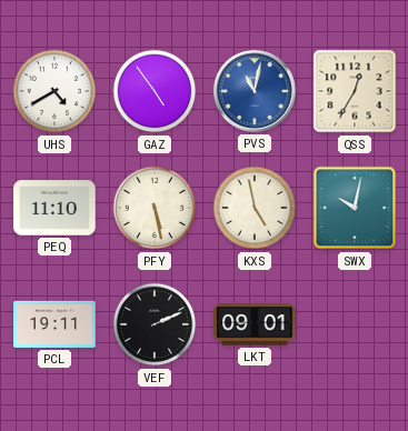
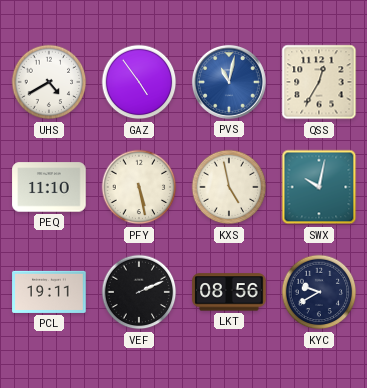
LKT: 09:01 -> 08:56
KYC: none -> 9:40
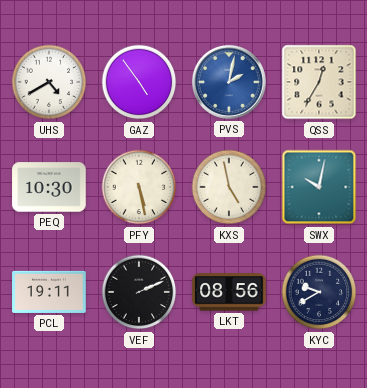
PVS: 11:02 -> 2:02
PEQ: 11:10 -> 10:30
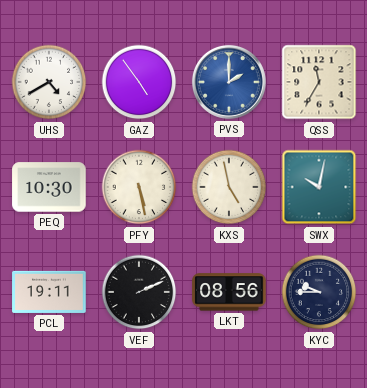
PVS: 2:02 -> 2:00
QSS: 12:35 -> 11:35
KYC: 9:40 -> 9:45
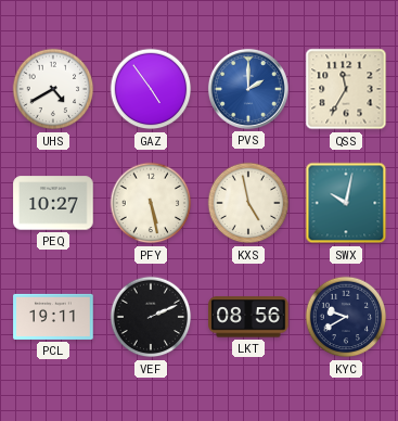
PEQ: 10:30 -> 10:27
KYC: 9:45 -> 9:40
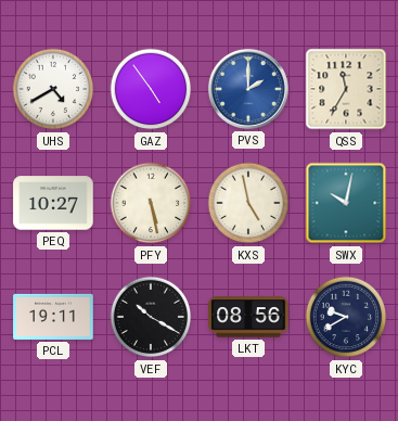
VEF: 2:11 -> 10:20
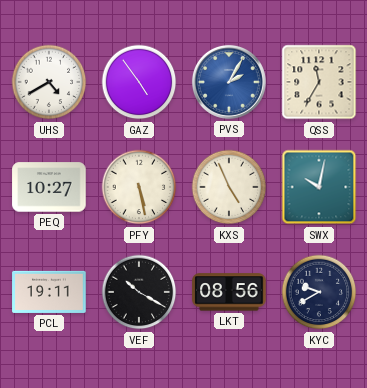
PVS: 2:00 -> 2:05
KXS: 4:58 -> 4:56
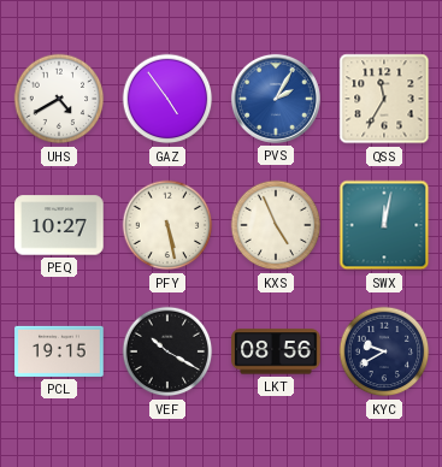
SWX: 10:02 -> 12:02
PCL: 19:11 -> 19:15
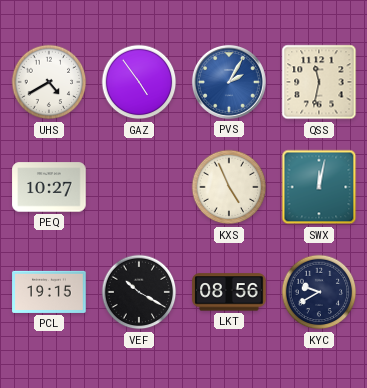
QSS: 11:35 -> 11:32
PFY: 5:28 -> none
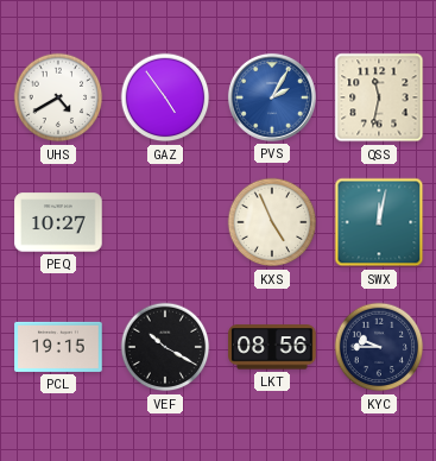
KYC: 9:40 -> 9:45
